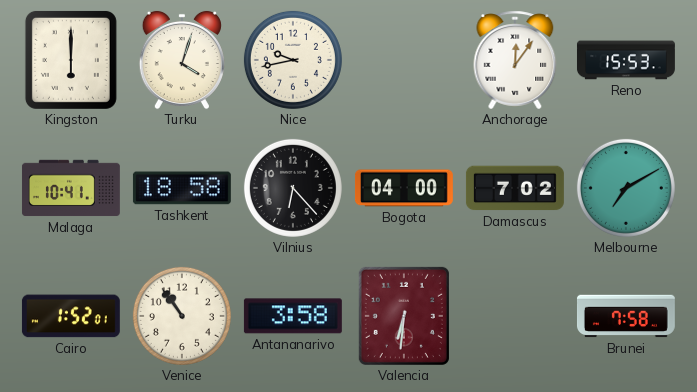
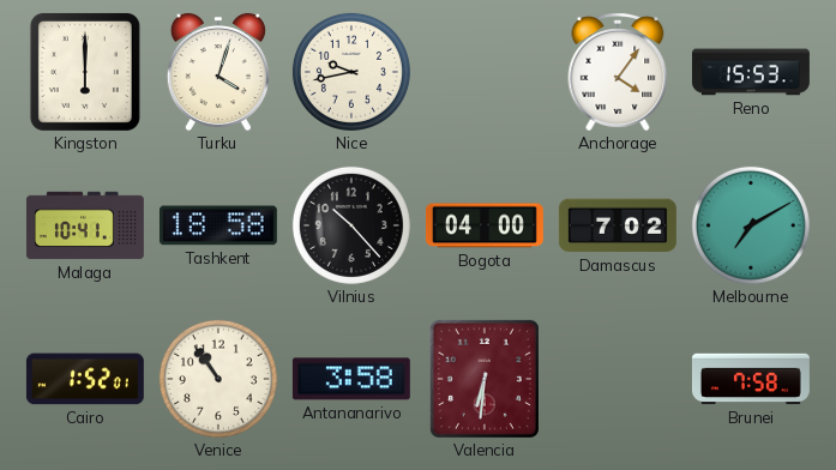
Anchorage: 12:06 -> 4:06
Vilnius: 6:23 -> 10:23
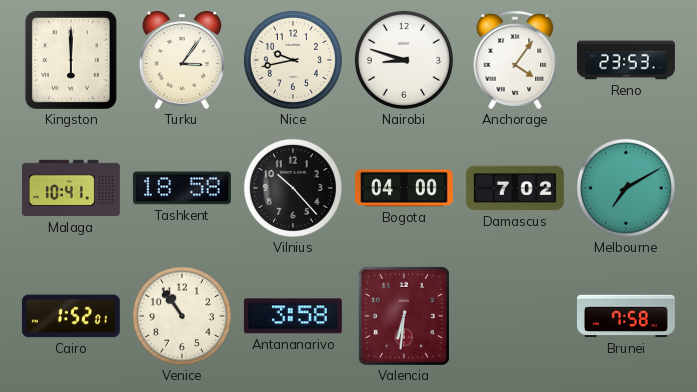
Turku: 4:03 -> 3:06
Nairobi: none -> 8:48
Reno: 15:53 -> 23:53
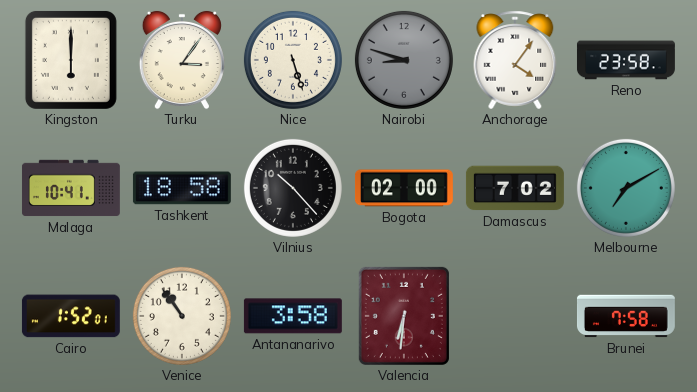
Nice: 9:43 -> 5:27
Nairobi dial: white -> grey
Reno: 23:53 -> 23:58
Bogota: 04:00 -> 02:00
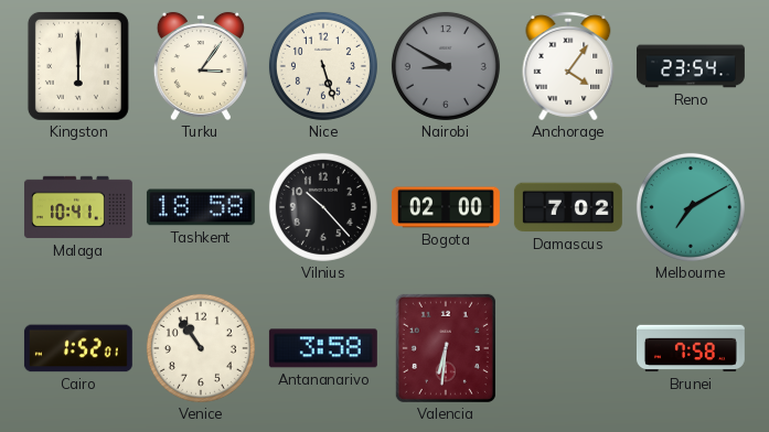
Nairobi: 8:48 -> 8:50
Reno: 23:58 -> 23:54
